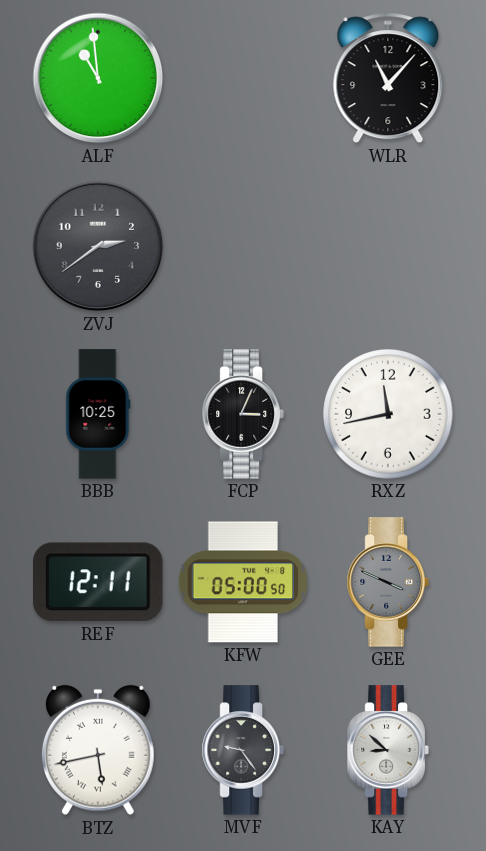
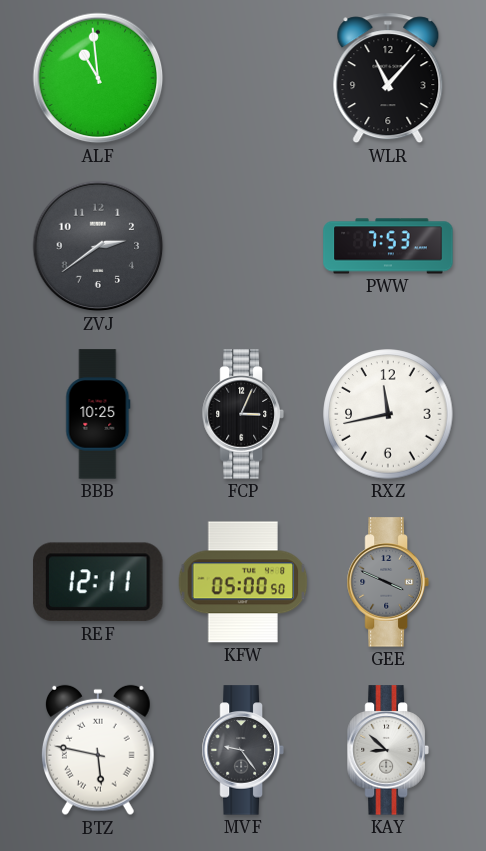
PWW: none -> 7:53
BTZ: 5:43 -> 5:47
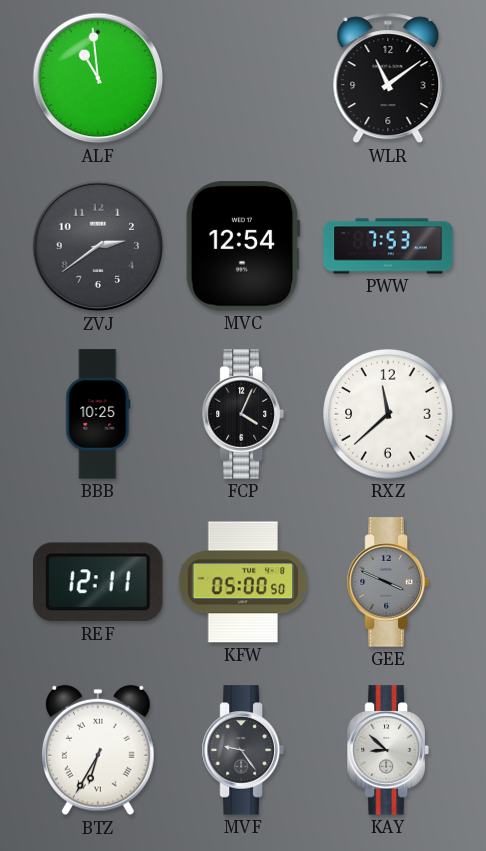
WLR: 11:07 -> 11:09
MVC: none -> 12:54
FCP: 3:04 -> 4:04
RXZ: 11:43 -> 11:38
BTZ: 5:47 -> 6:35
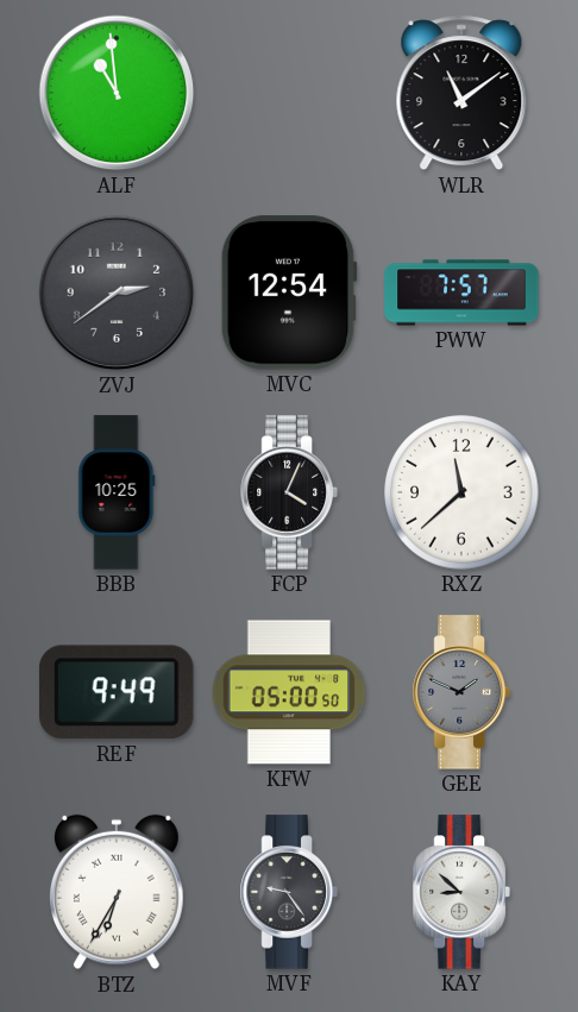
PWW: 7:53 -> 7:57
REF: 12:11 -> 9:49
GEE: 3:49 -> 1:49
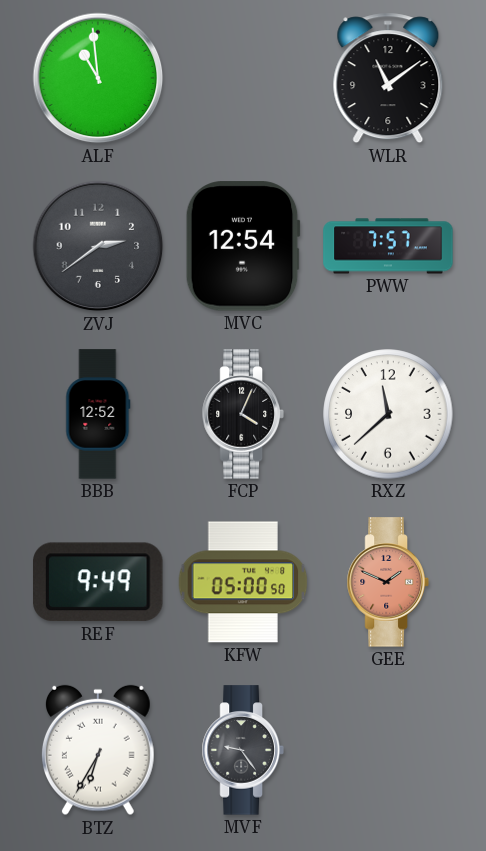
BBB: 10:25 -> 12:52
GEE dial: grey -> salmon
KAY: 8:52 -> none
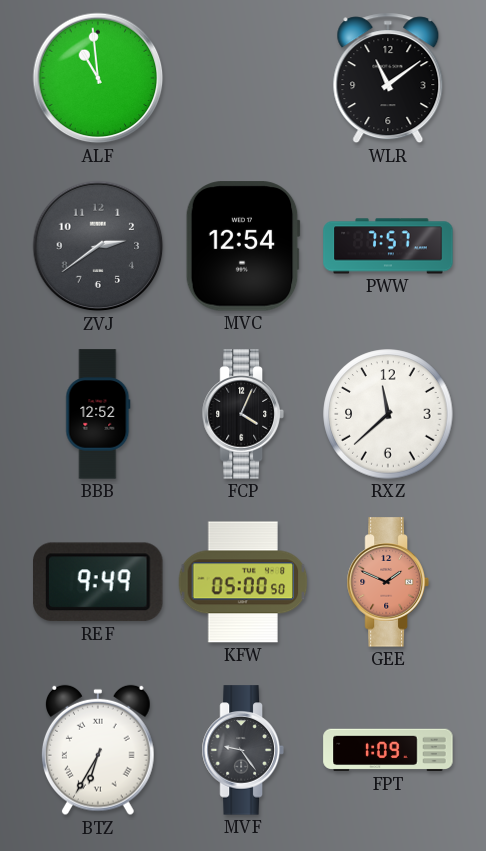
FPT: none -> 1:09
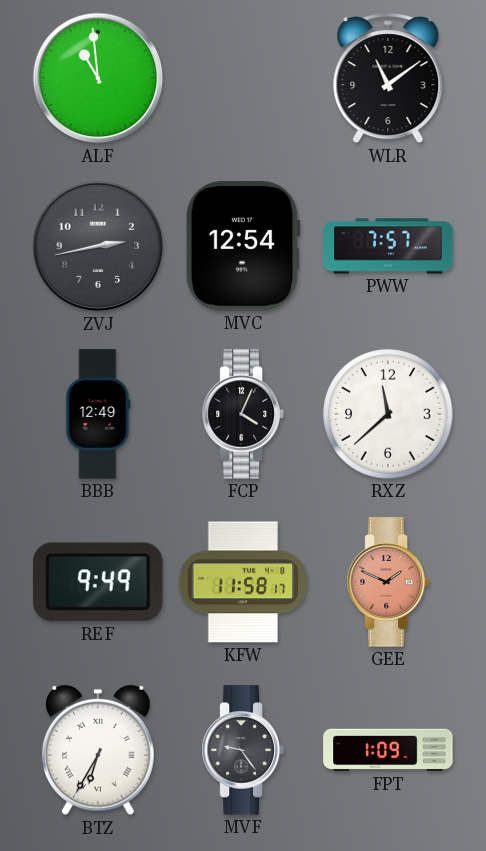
ZVJ: 2:39 -> 2:43
BBB: 12:52 -> 12:49
KFW: 05:00 -> 11:58
